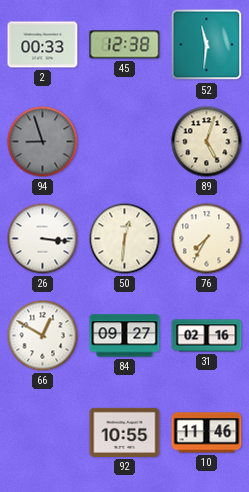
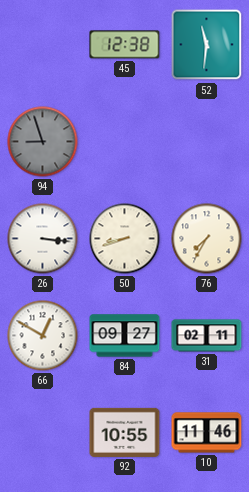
2: 00:33 -> none
89: 5:03 -> none
50: 12:31 -> 8:42
31: 02:16 -> 02:11
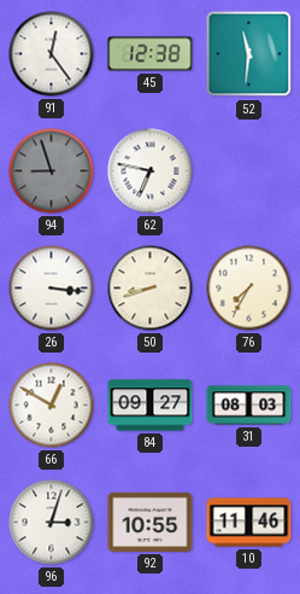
91: none -> 12:24
62: none -> 6:47
31: 02:11 -> 08:03
96: none -> 3:03
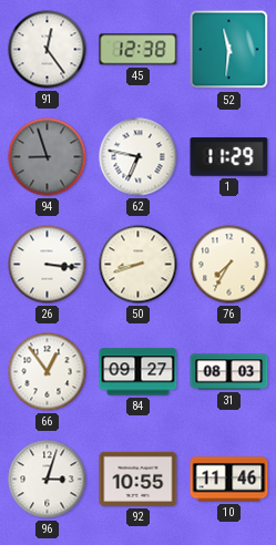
1: none -> 11:29
66: 12:50 -> 12:54
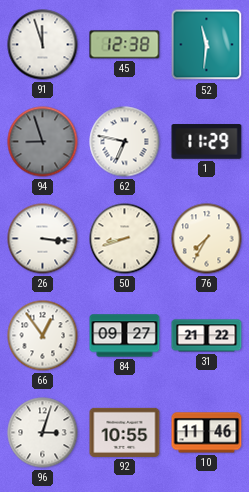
91: 12:24 -> 11:57
31: 08:03 -> 21:22
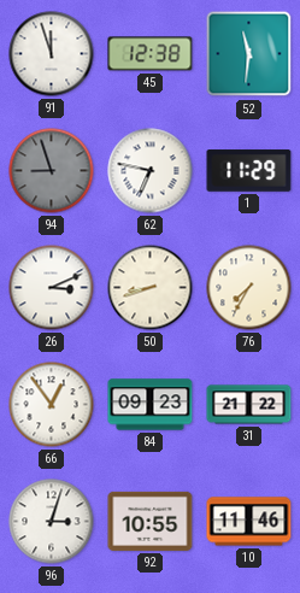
26: 3:16 -> 3:11
84: 09:27 -> 09:23
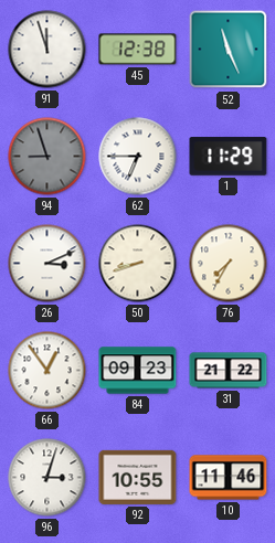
52: 11:31 -> 11:26
62: 6:47 -> 6:45
